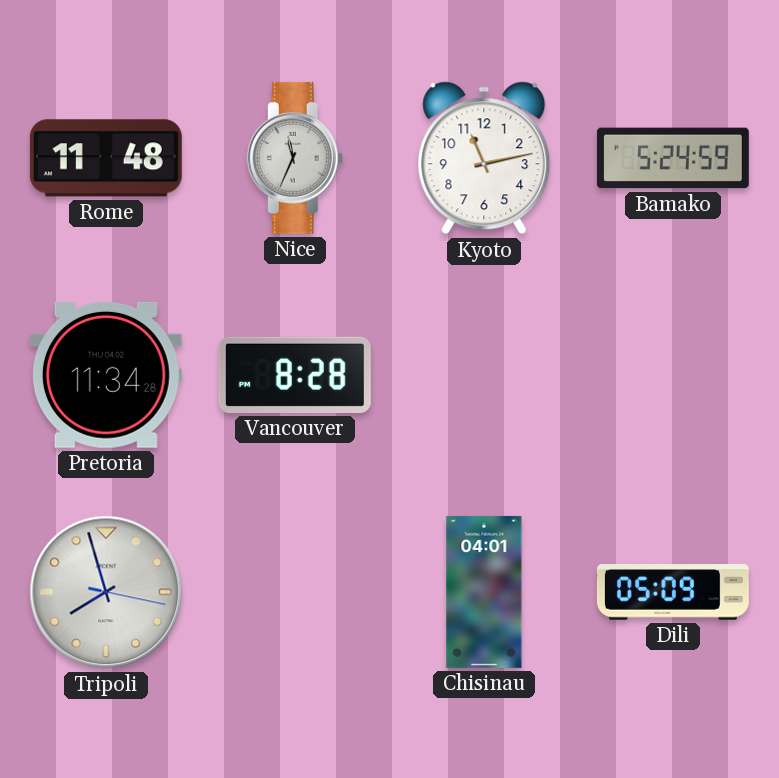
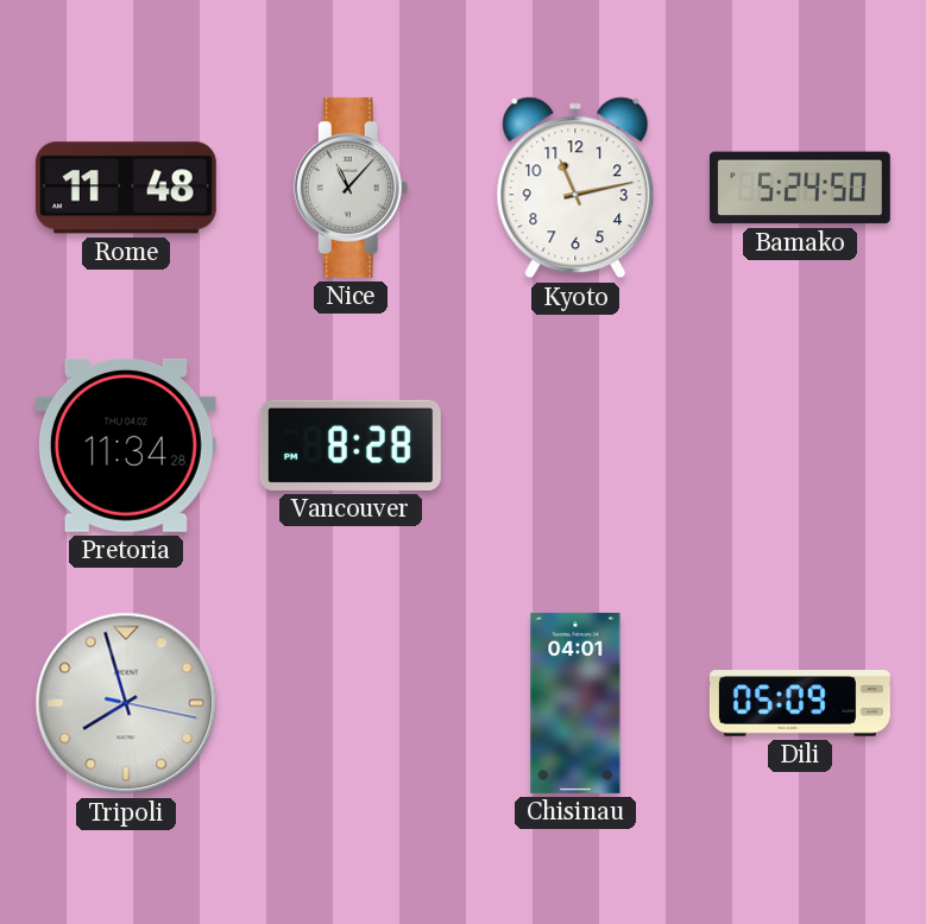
Nice: 11:34 -> 11:07
Bamako: 5:24:59 -> 5:24:50
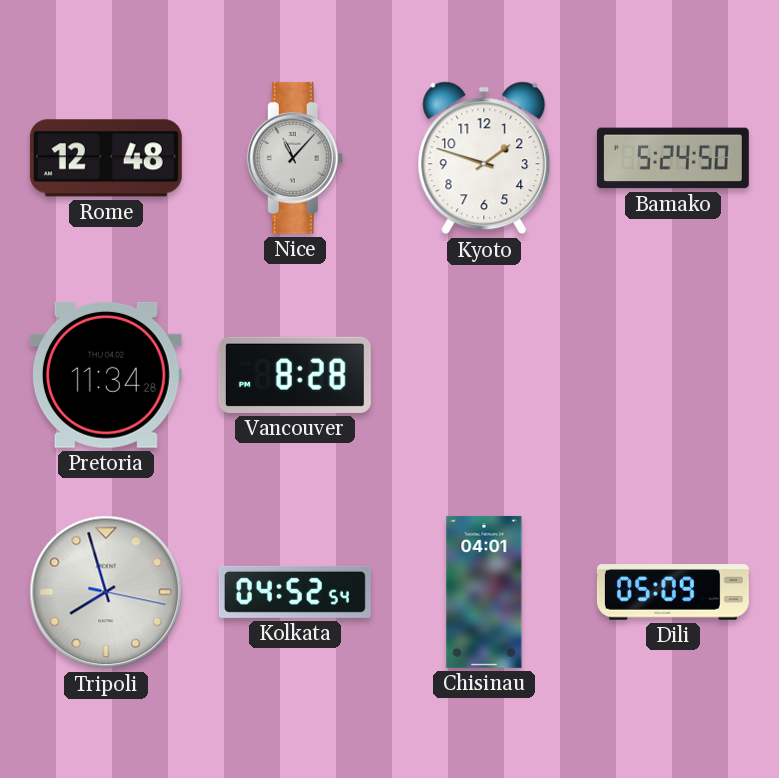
Rome: 11:48 -> 12:48
Kyoto: 11:13 -> 1:48
Kolkata: none -> 04:52
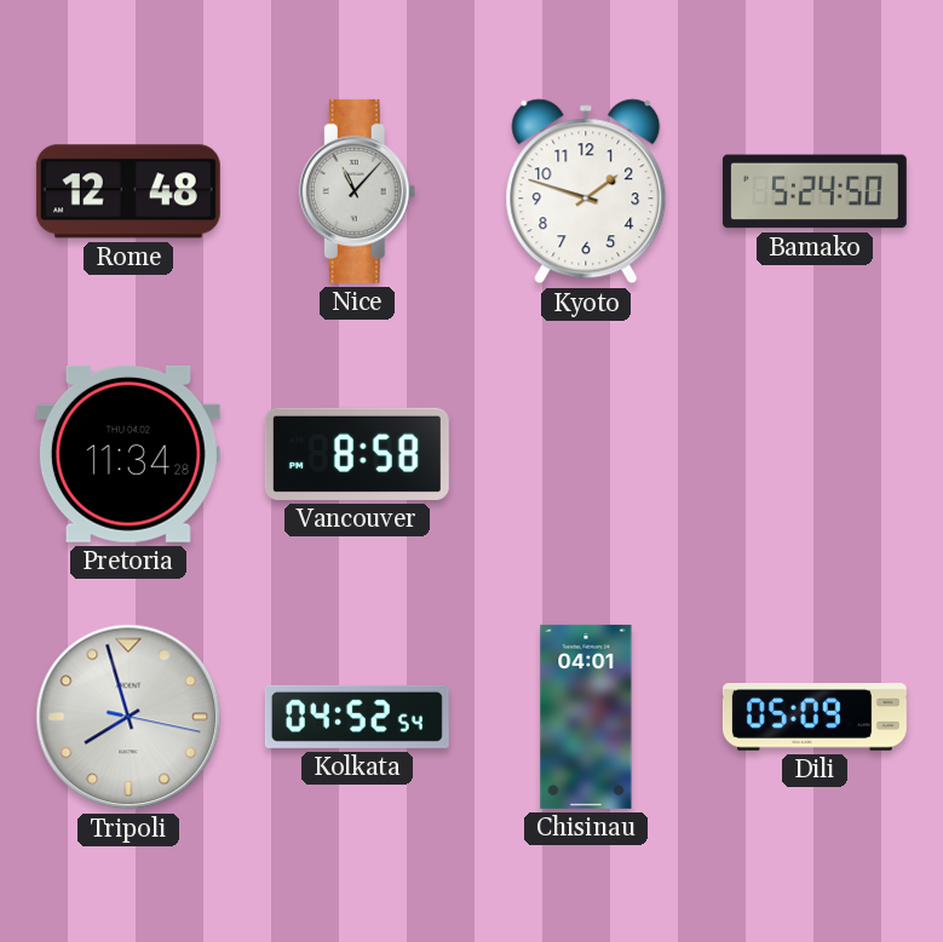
Vancouver: 8:28 -> 8:58
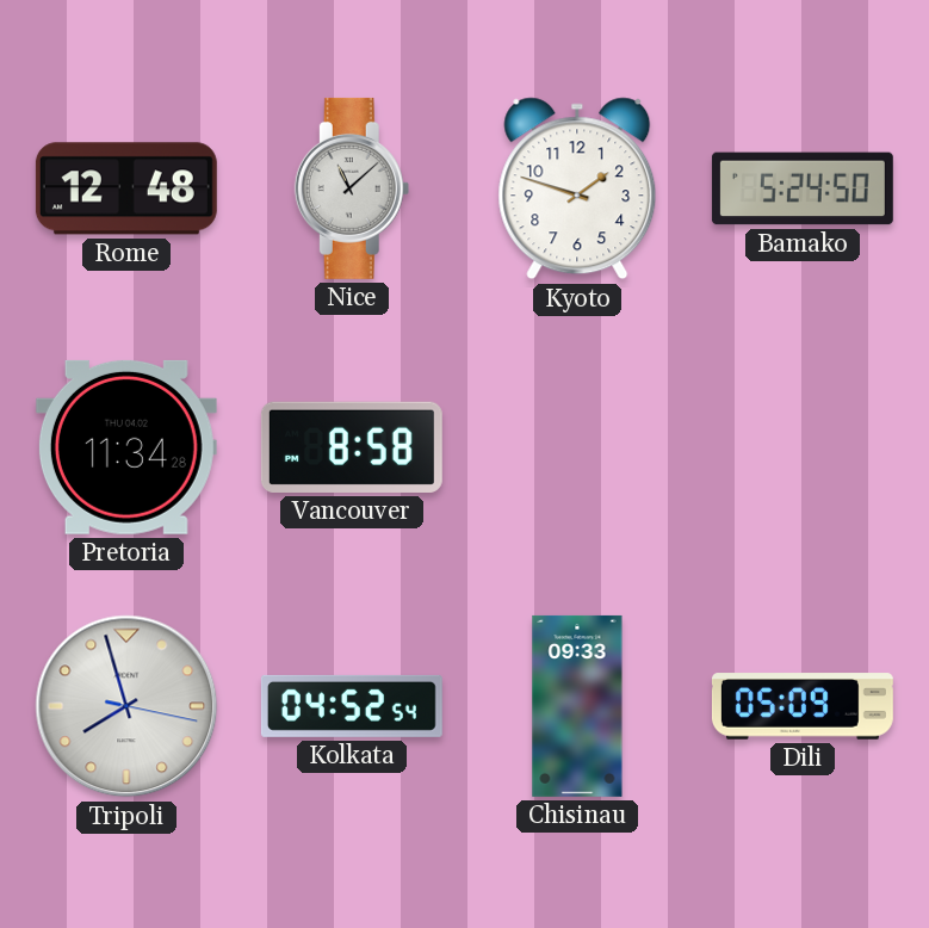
Nice: 11:07 -> 11:08
Chisinau: 04:01 -> 09:33
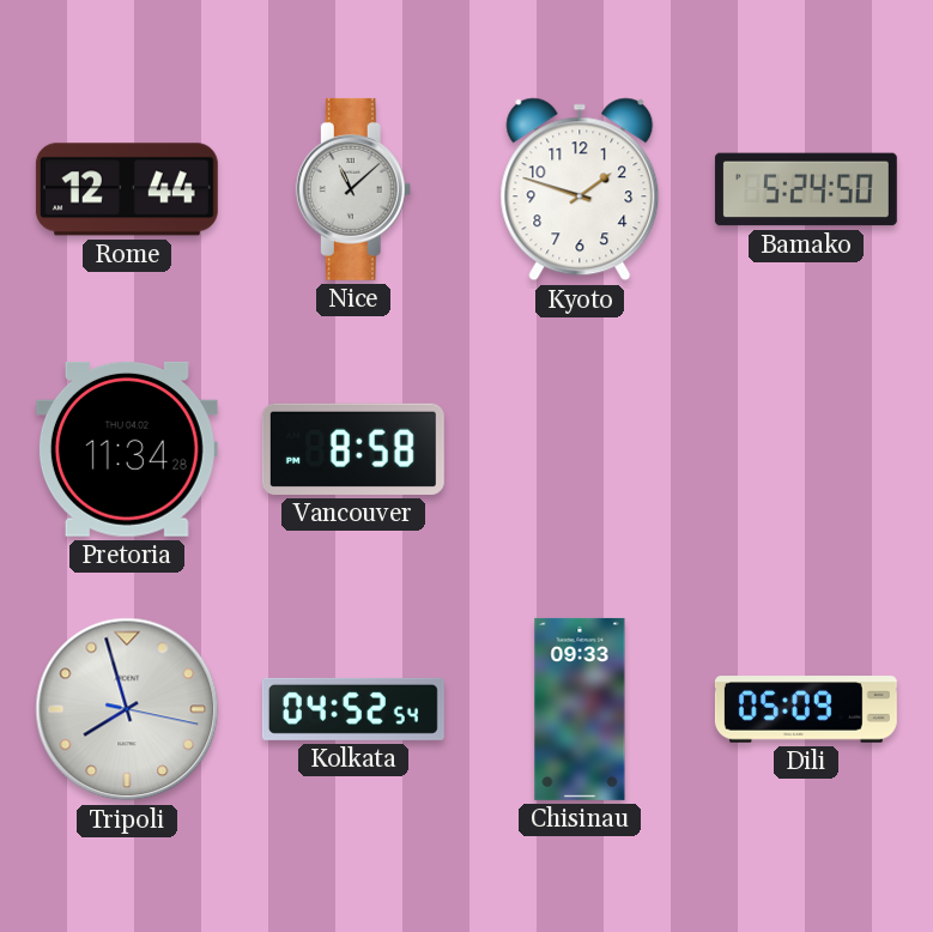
Rome: 12:48 -> 12:44
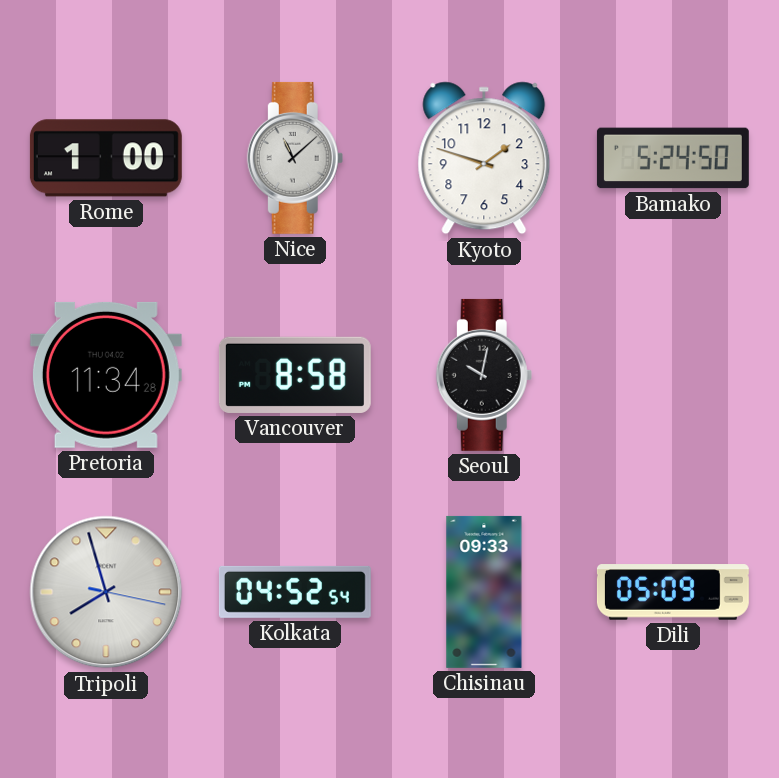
Rome: 12:44 -> 1:00
Seoul: none -> 10:02
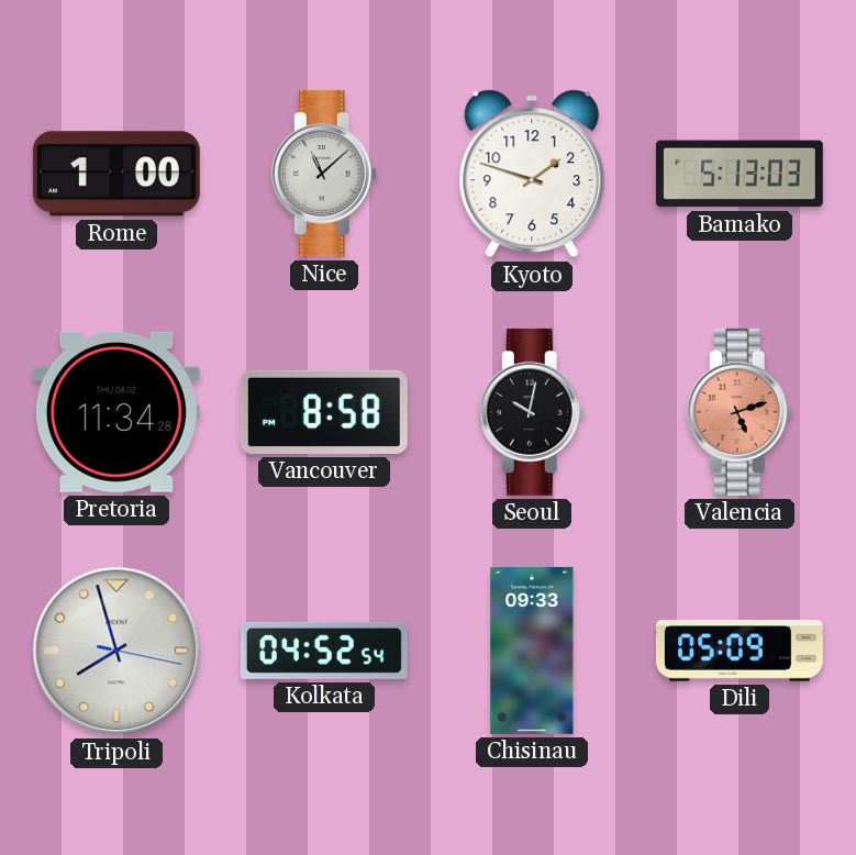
Bamako: 5:24 -> 5:13
Valencia: none -> 5:12
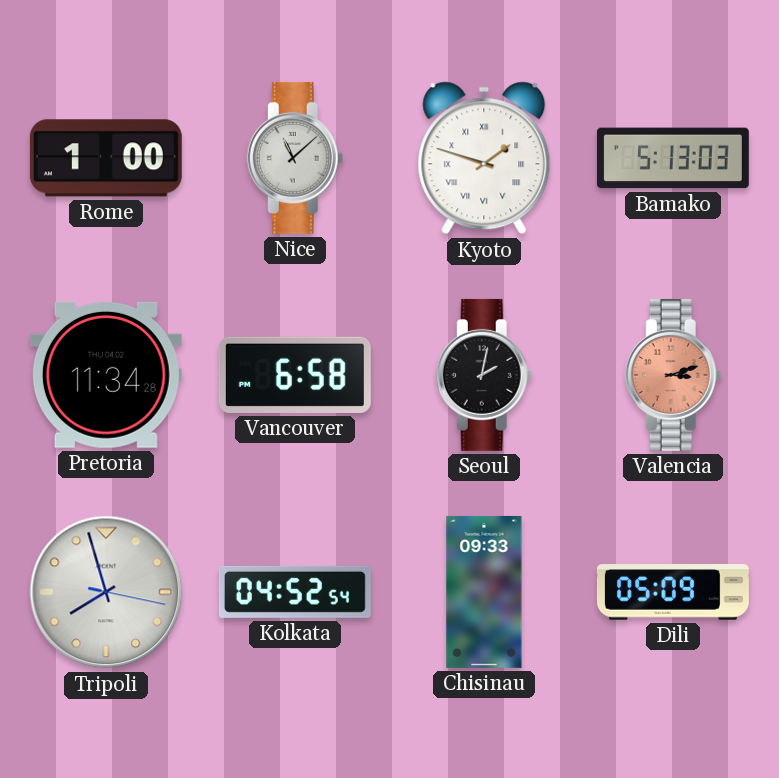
Kyoto numerals: Arabic -> Roman
Vancouver: 8:58 -> 6:58
Seoul: 10:02 -> 2:02
Valencia: 5:12 -> 3:12
